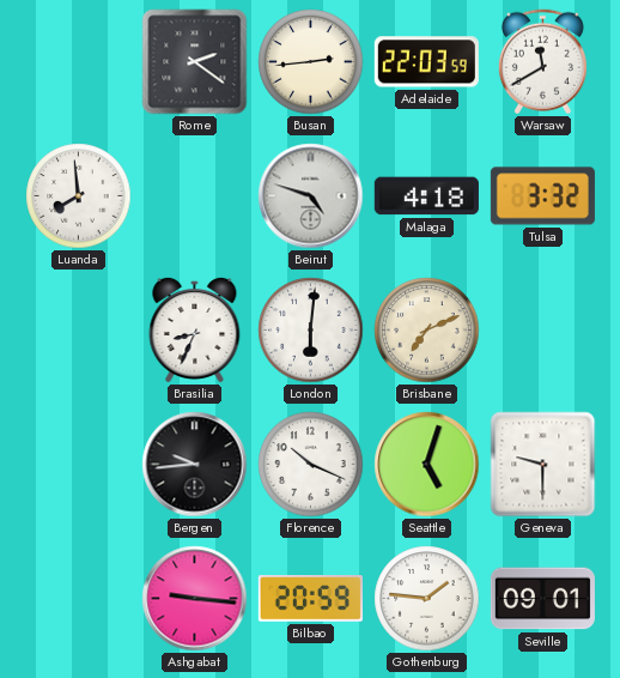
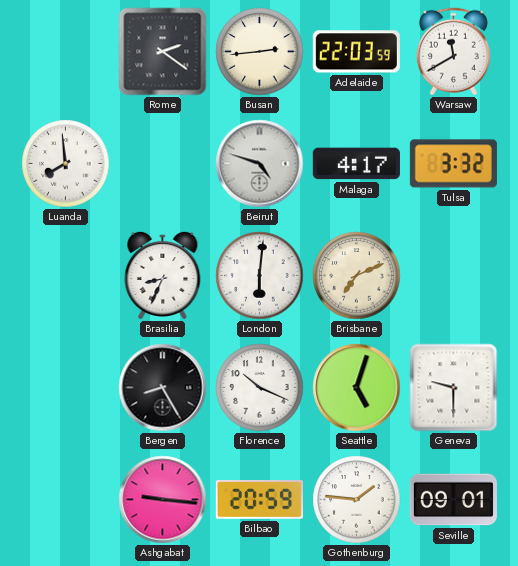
Malaga: 4:18 -> 4:17
Bergen: 9:44 -> 8:25
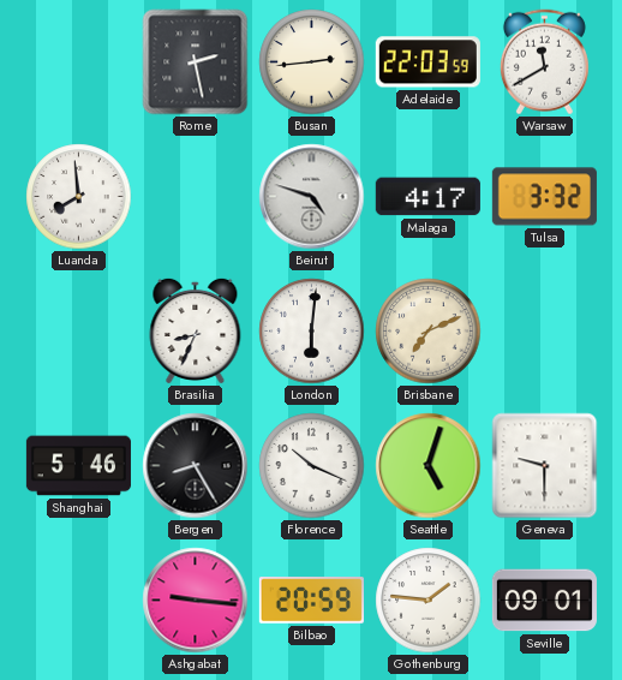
Rome: 2:21 -> 2:28
Shanghai: none -> 5:46
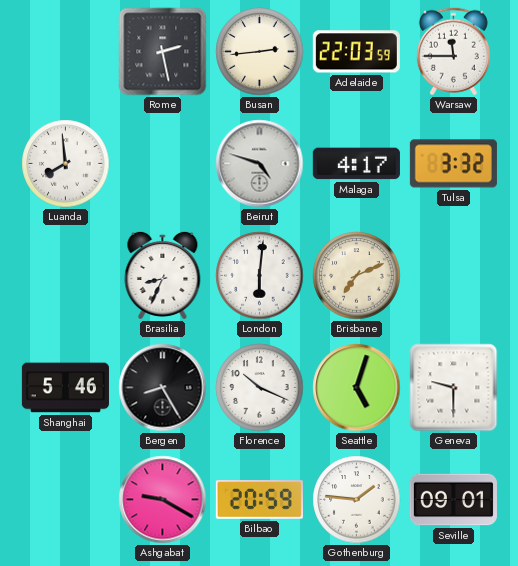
Warsaw: 11:40 -> 11:45
Ashgabat: 9:16 -> 9:20
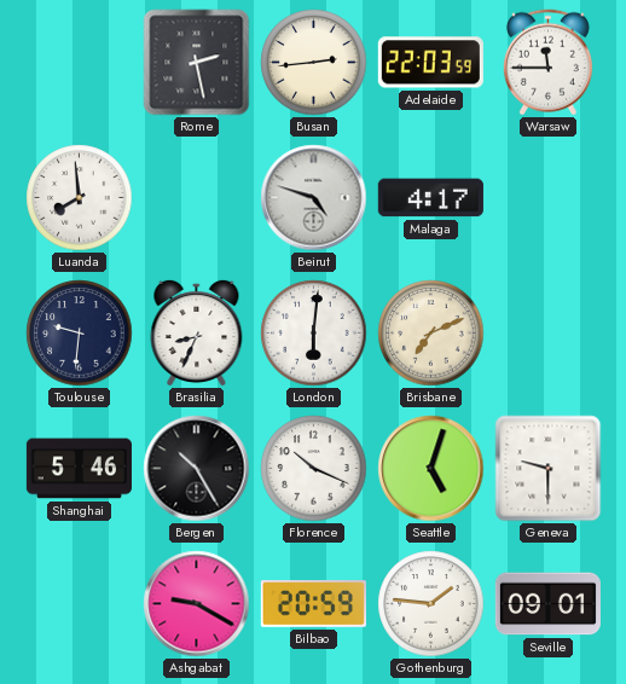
Tulsa: 3:32 -> none
Toulouse: none -> 9:31
Bergen: 8:25 -> 10:25
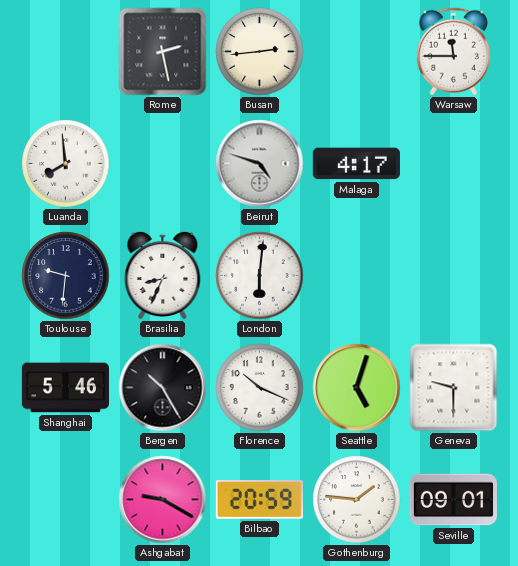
Adelaide: 22:03 -> none
Brisbane: 7:11 -> none
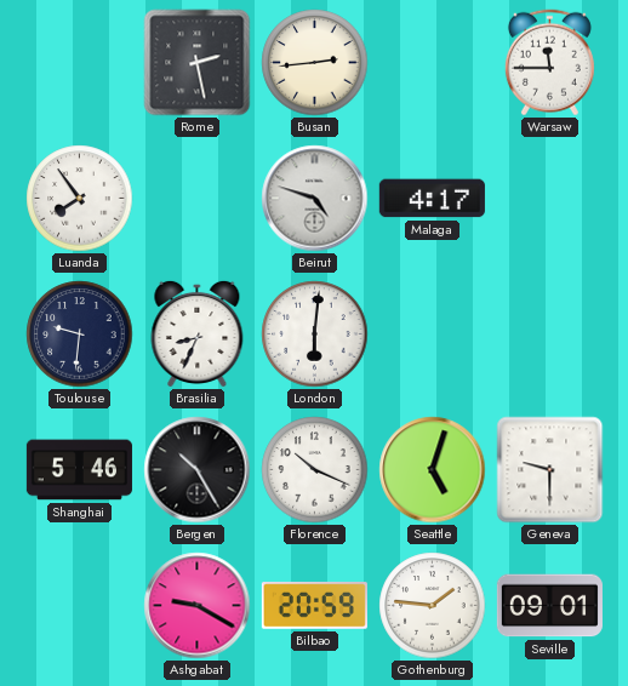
Luanda: 7:59 -> 7:54
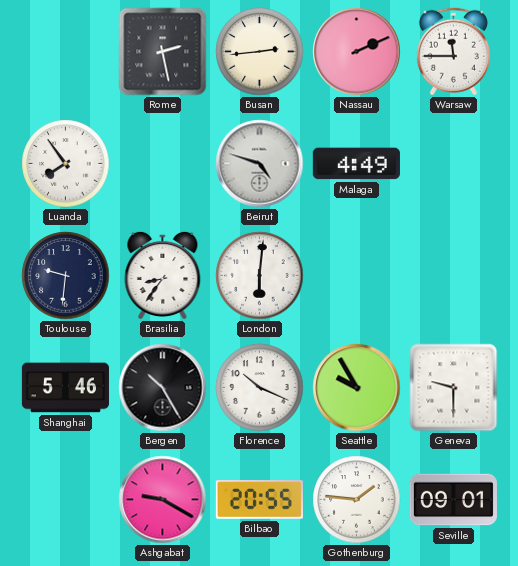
Nassau: none -> 2:11
Malaga: 4:17 -> 4:49
Brasilia: 8:34 -> 8:36
Seattle: 5:03 -> 9:55
Bilbao: 20:59 -> 20:55
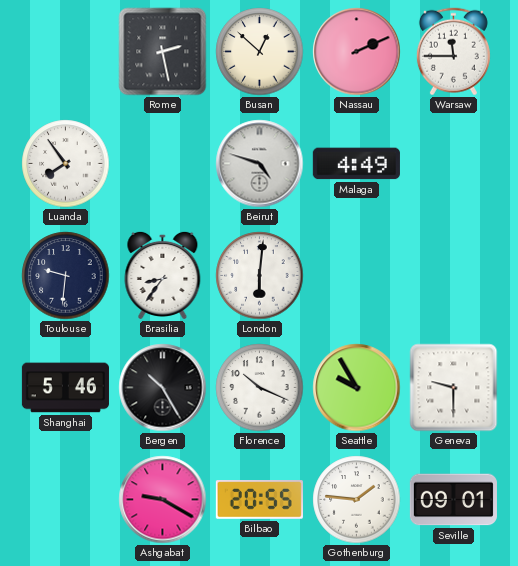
Busan: 2:44 -> 12:52
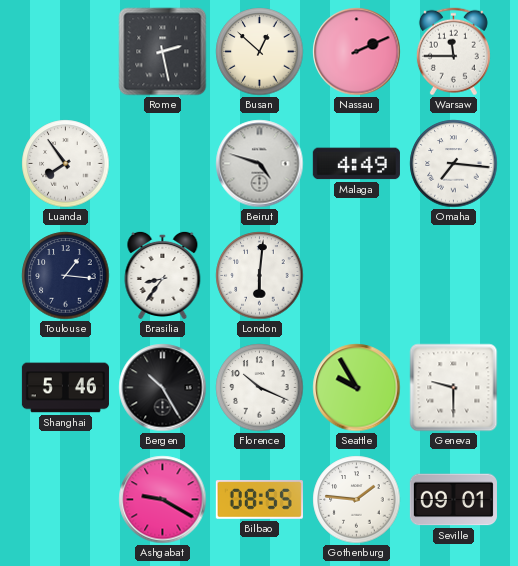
Omaha: none -> 7:16
Toulouse: 9:31 -> 1:16
Bilbao: 20:55 -> 08:55
